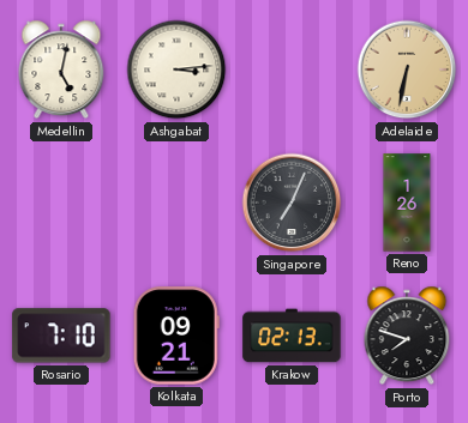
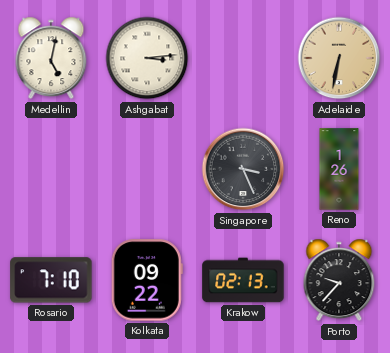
Singapore: 7:04 -> 3:26
Kolkata: 09:21 -> 09:22
Porto: 7:48 -> 9:37
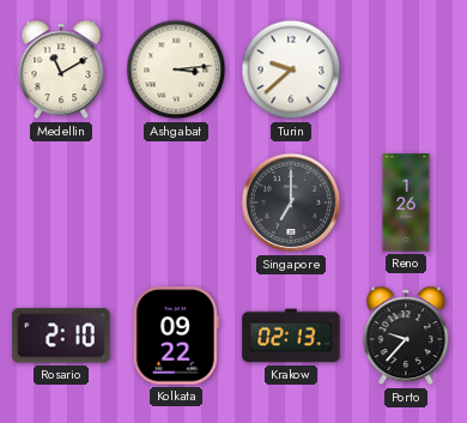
Medellin: 5:02 -> 11:10
Turin: none -> 9:38
Adelaide: 6:32 -> none
Singapore: 3:26 -> 7:00
Rosario: 7:10 -> 2:10
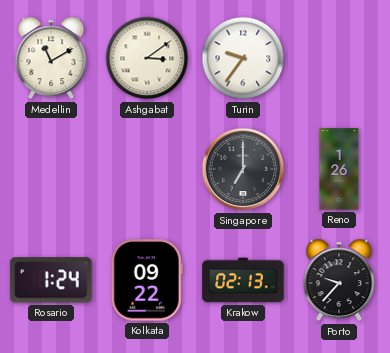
Ashgabat: 3:14 -> 3:09
Turin: 9:38 -> 9:36
Rosario: 2:10 -> 1:24
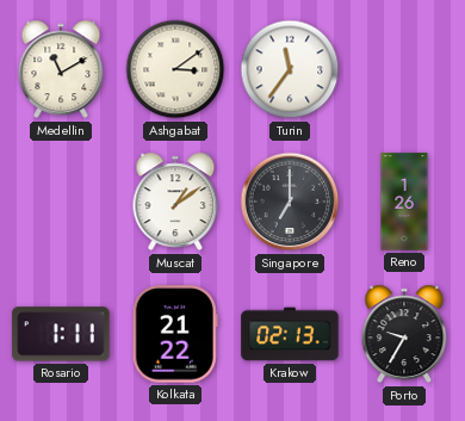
Turin: 9:36 -> 11:36
Muscat: none -> 1:09
Rosario: 1:24 -> 1:11
Kolkata: 09:22 -> 21:22
Porto: 9:37 -> 9:35
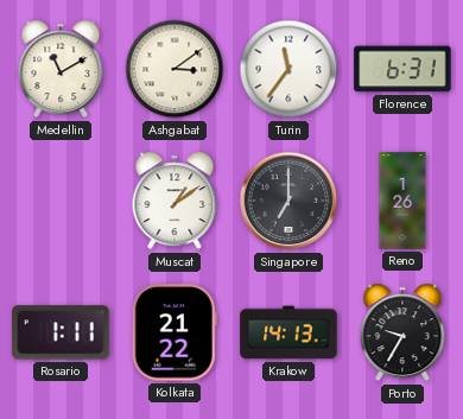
Florence: none -> 6:31
Krakow: 02:13 -> 14:13
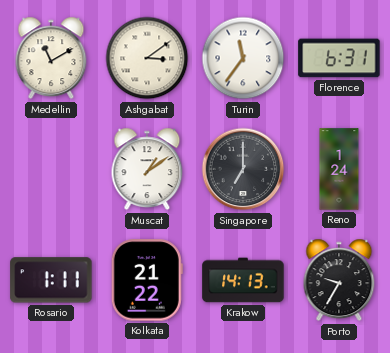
Reno: 1:26 -> 1:24
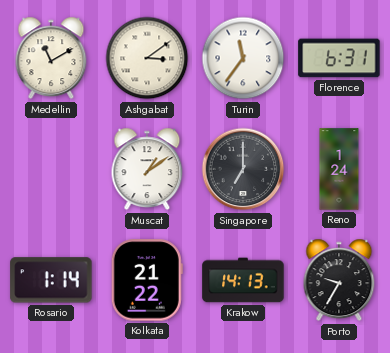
Rosario: 1:11 -> 1:14
